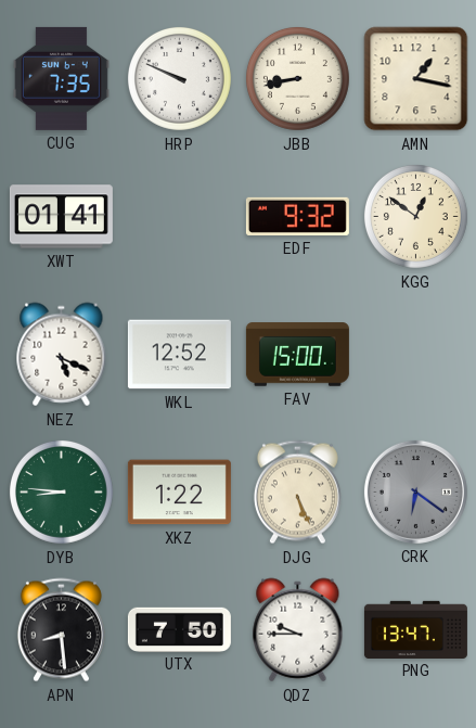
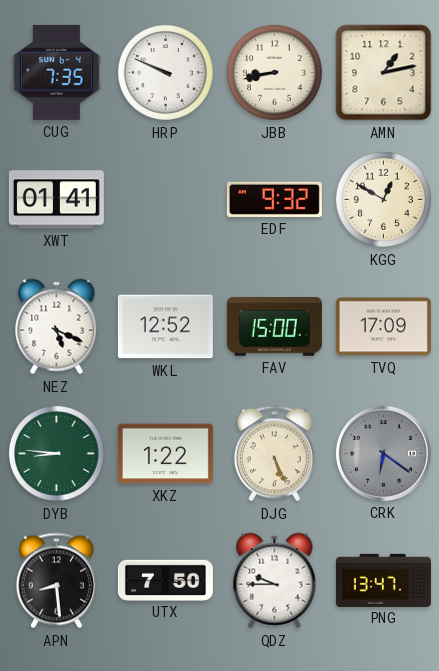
AMN: 1:17 -> 1:13
KGG: 12:51 -> 12:50
TVQ: none -> 17:09
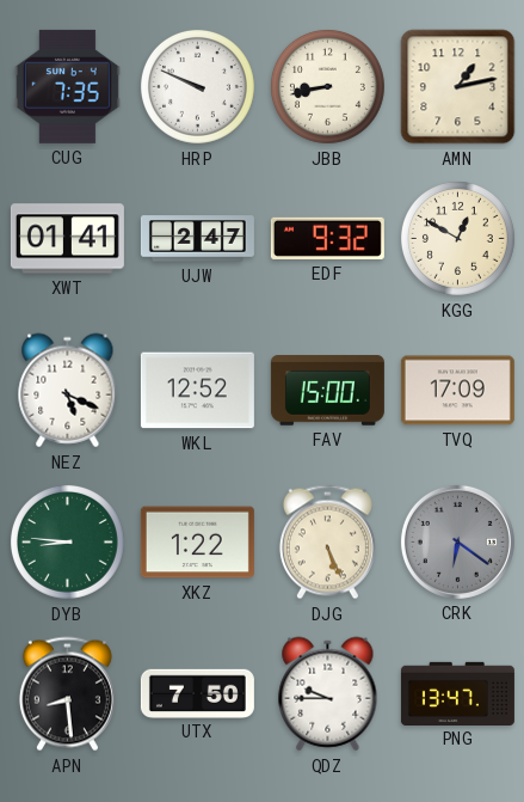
UJW: none -> 2:47
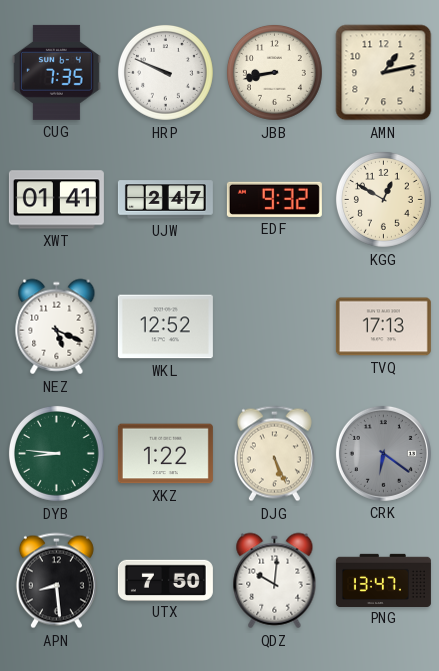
FAV: 15:00 -> none
TVQ: 17:09 -> 17:13
QDZ: 9:45 -> 10:01
